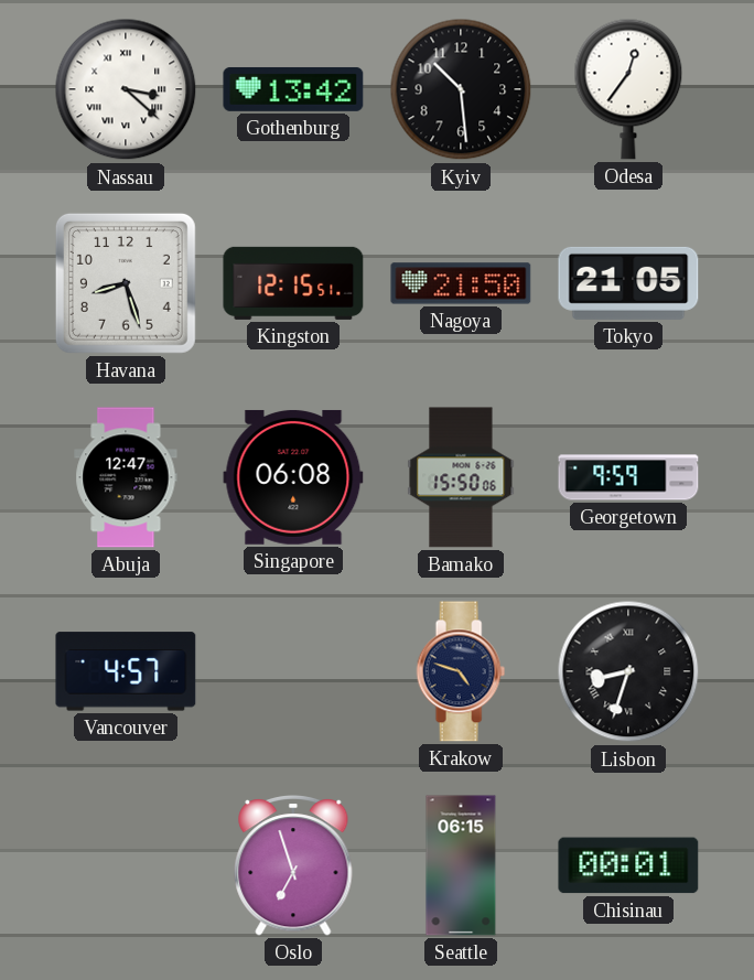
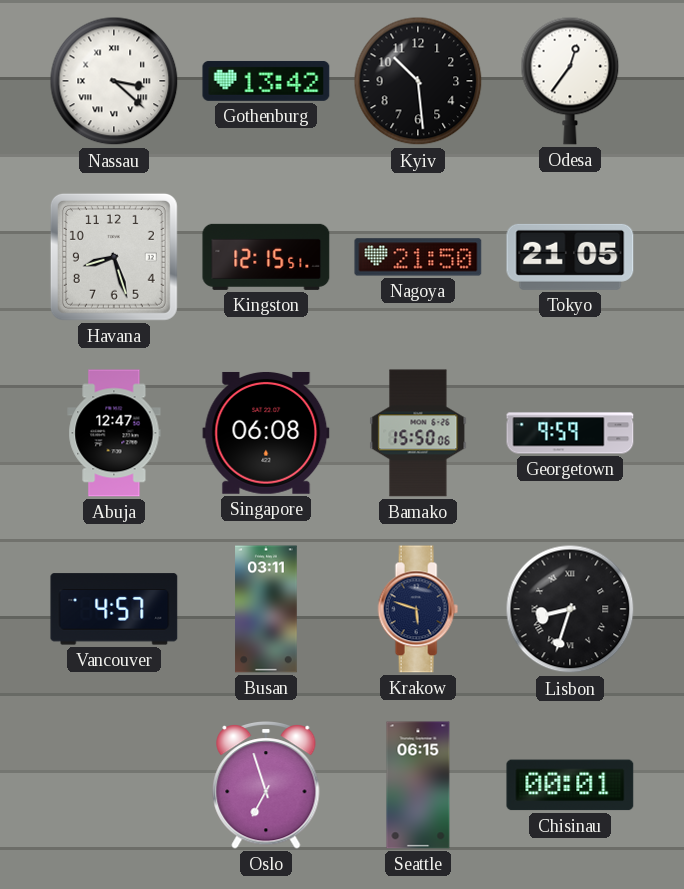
Busan: none -> 03:11
Krakow: 4:48 -> 5:48
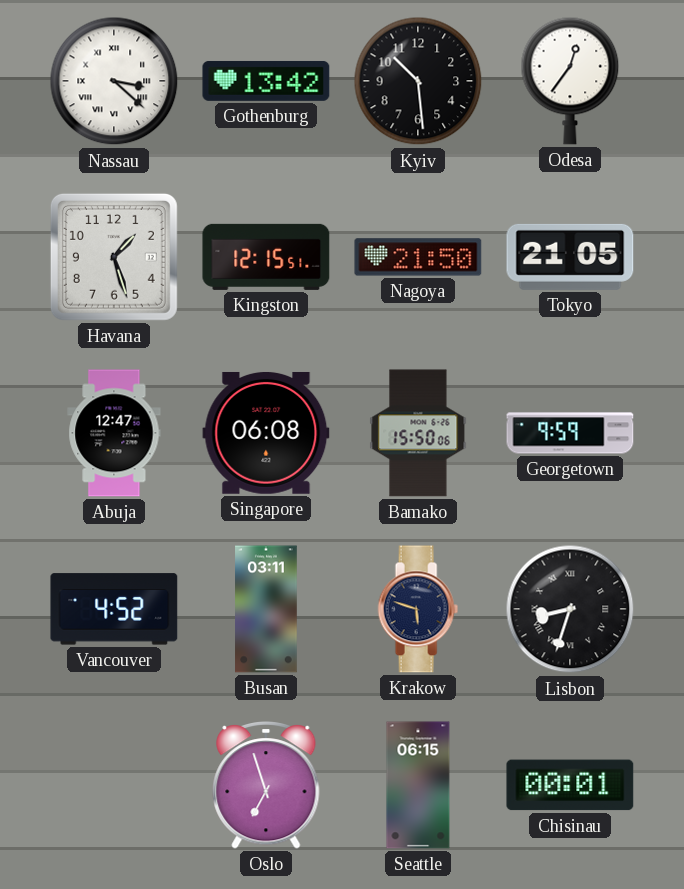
Havana: 8:27 -> 1:27
Vancouver: 4:57 -> 4:52
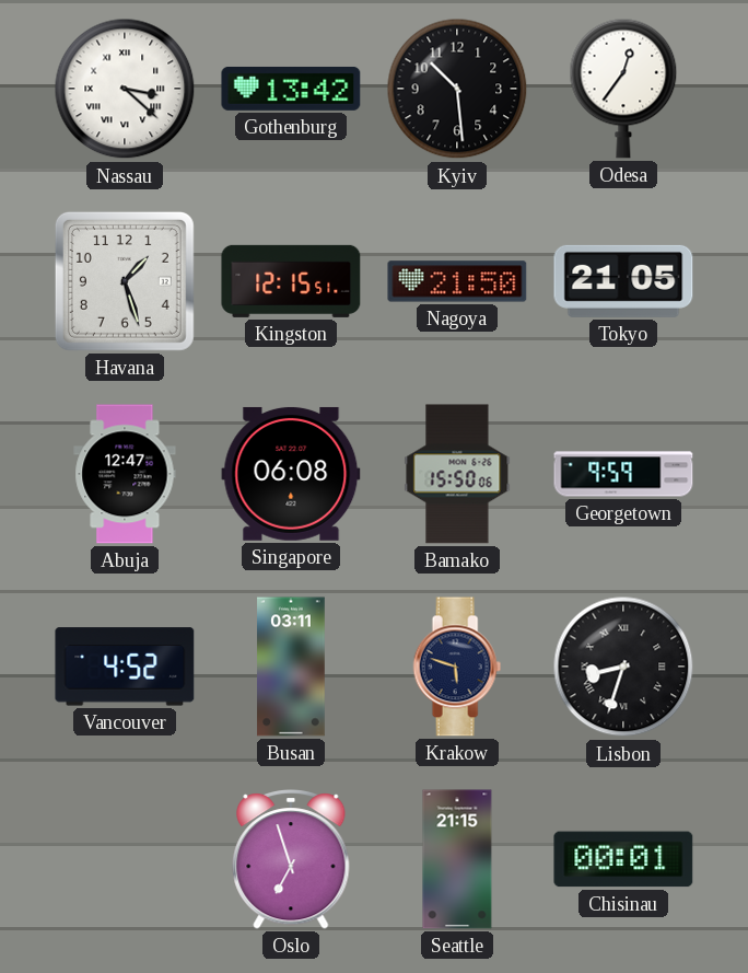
Seattle: 06:15 -> 21:15
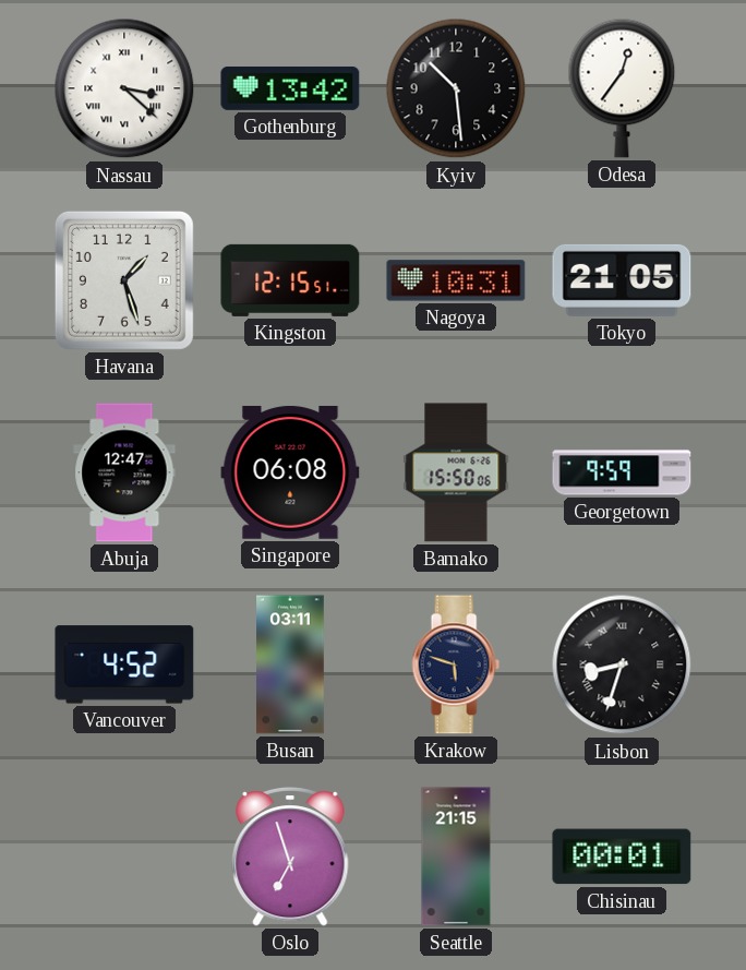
Nagoya: 21:50 -> 10:31
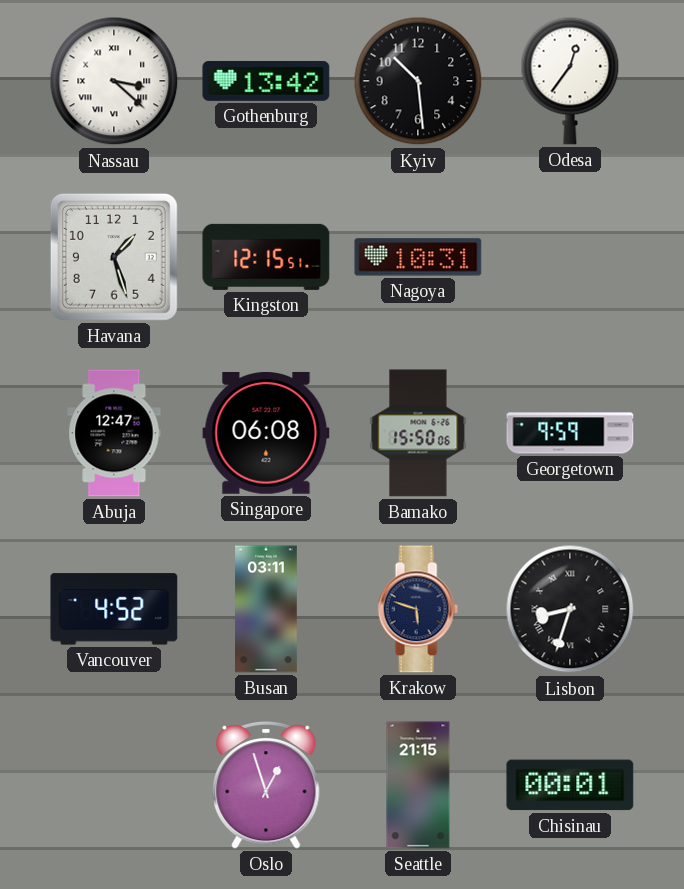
Tokyo: 21:05 -> none
Oslo: 6:57 -> 12:57
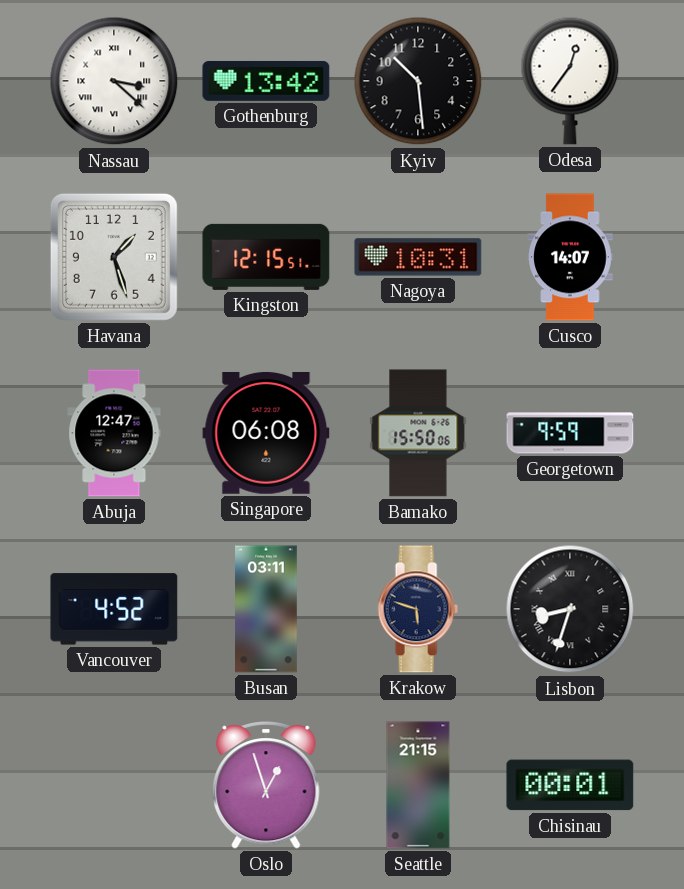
Cusco: none -> 14:07
